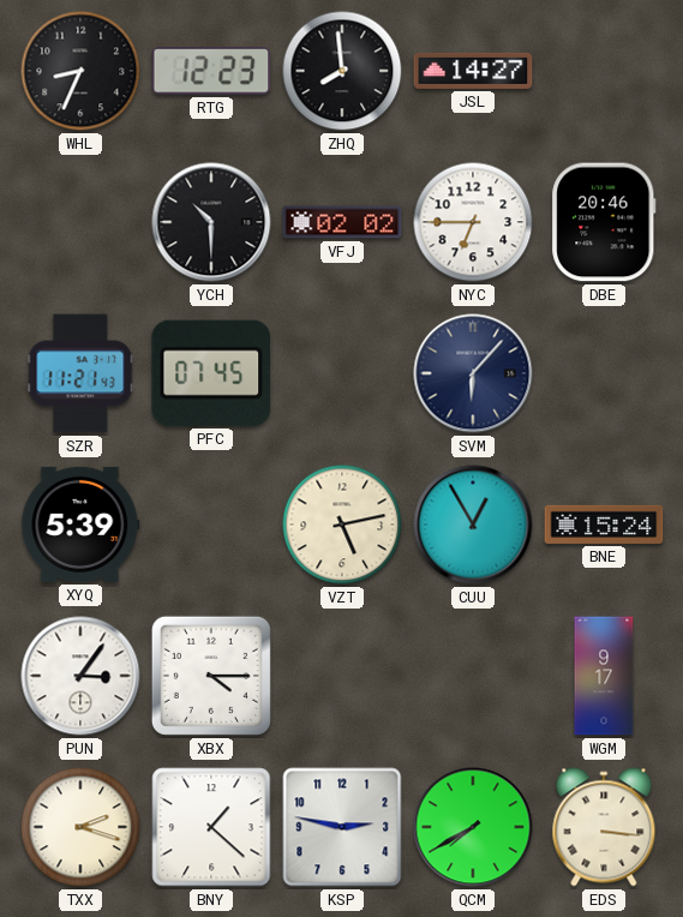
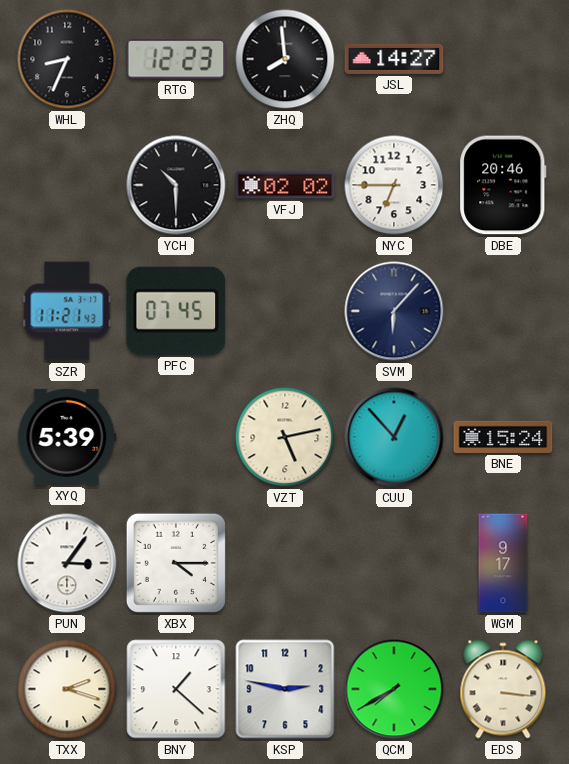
CUU: 12:55 -> 12:53
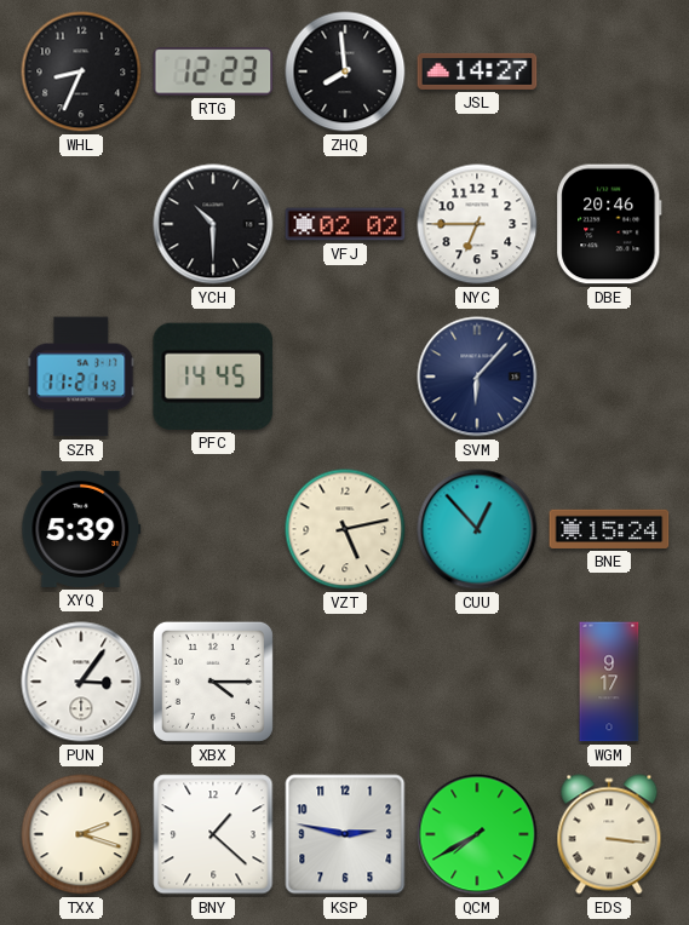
PFC: 07:45 -> 14:45
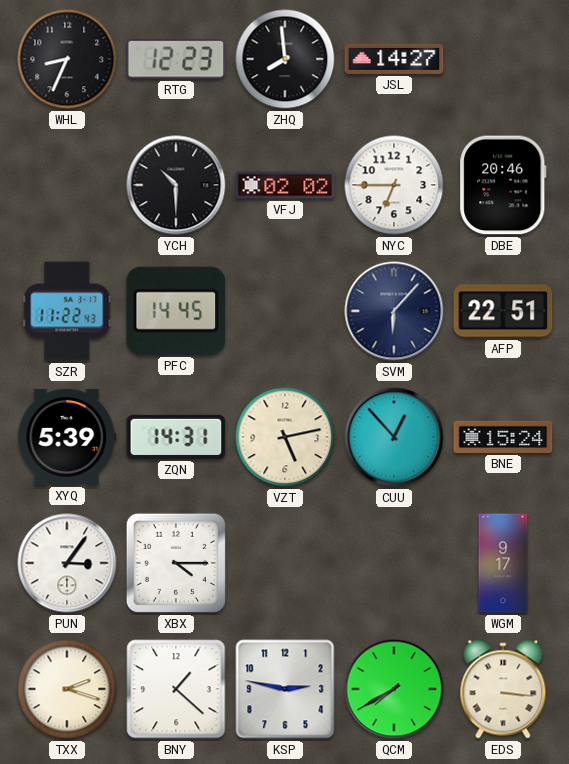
SZR: 11:21 -> 11:22
AFP: none -> 22:51
ZQN: none -> 14:31
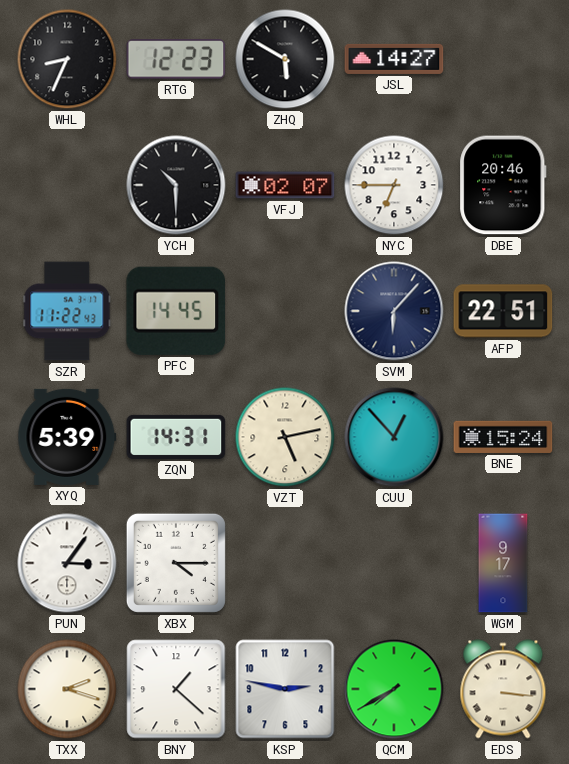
ZHQ: 7:59 -> 5:50
VFJ: 02:02 -> 02:07
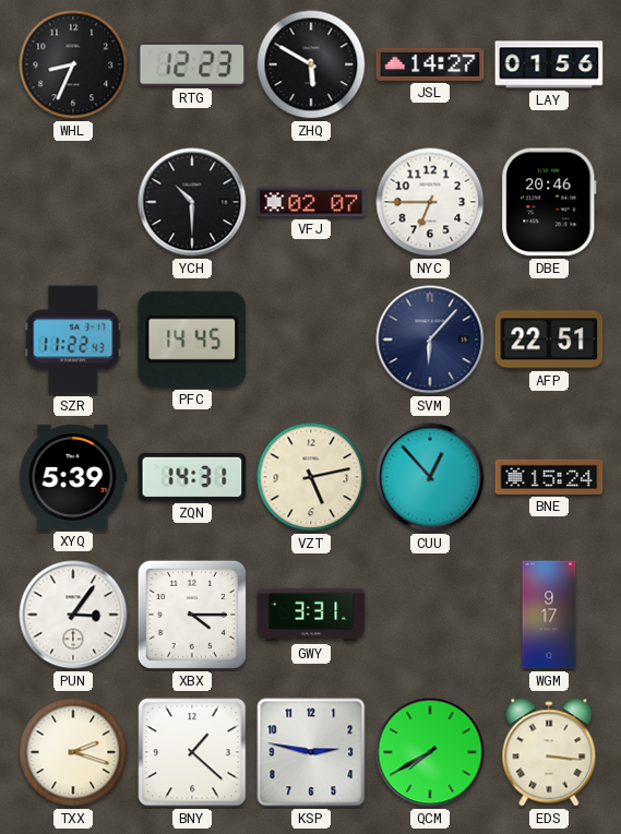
LAY: none -> 01:56
GWY: none -> 3:31
